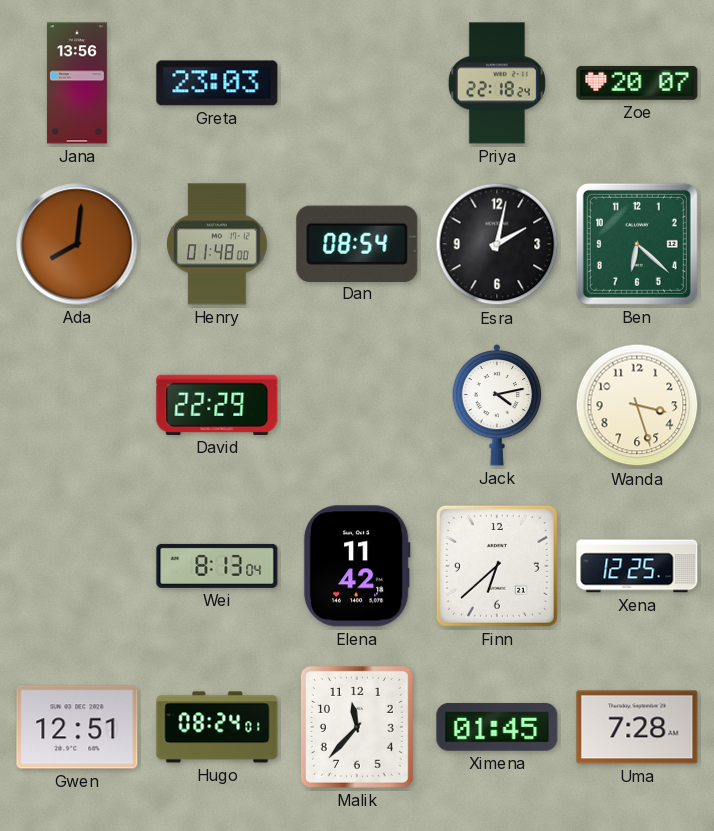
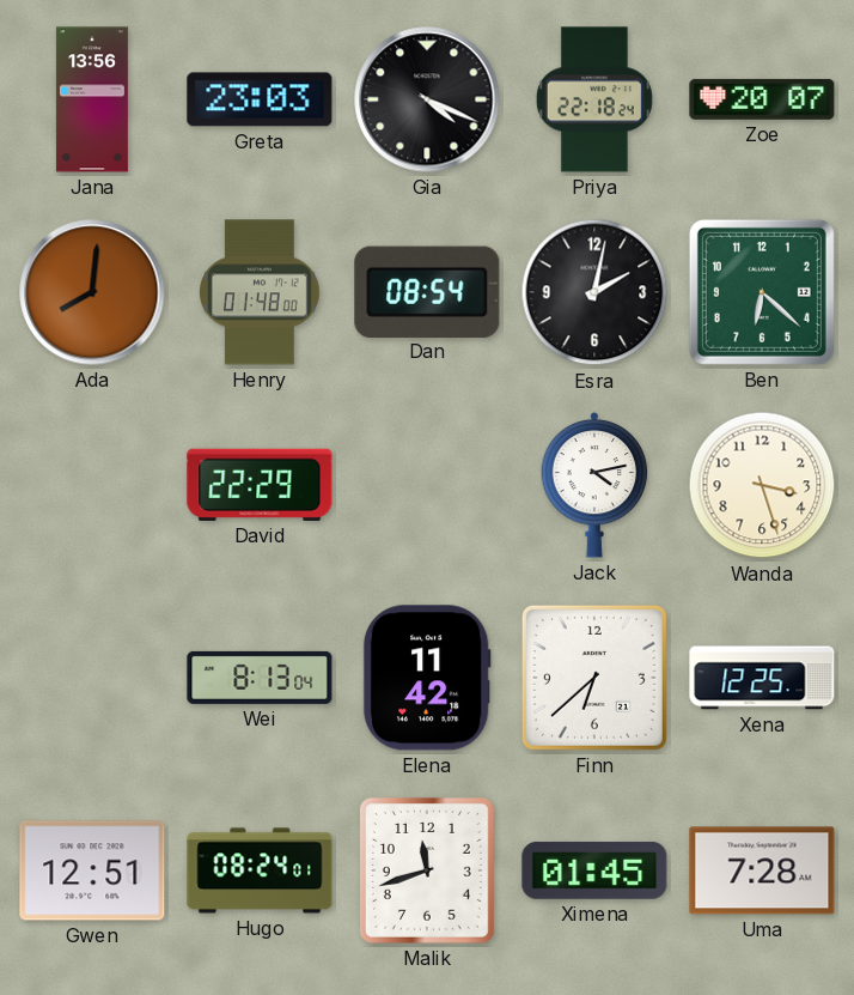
Gia: none -> 4:19
Malik: 11:37 -> 11:42
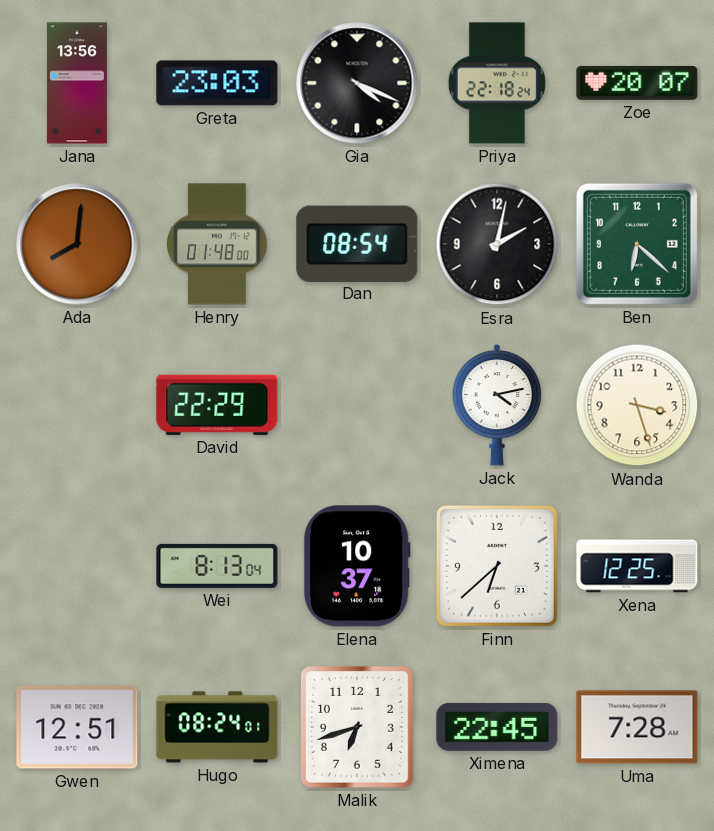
Elena: 11:42 -> 10:37
Malik: 11:42 -> 6:42
Ximena: 01:45 -> 22:45
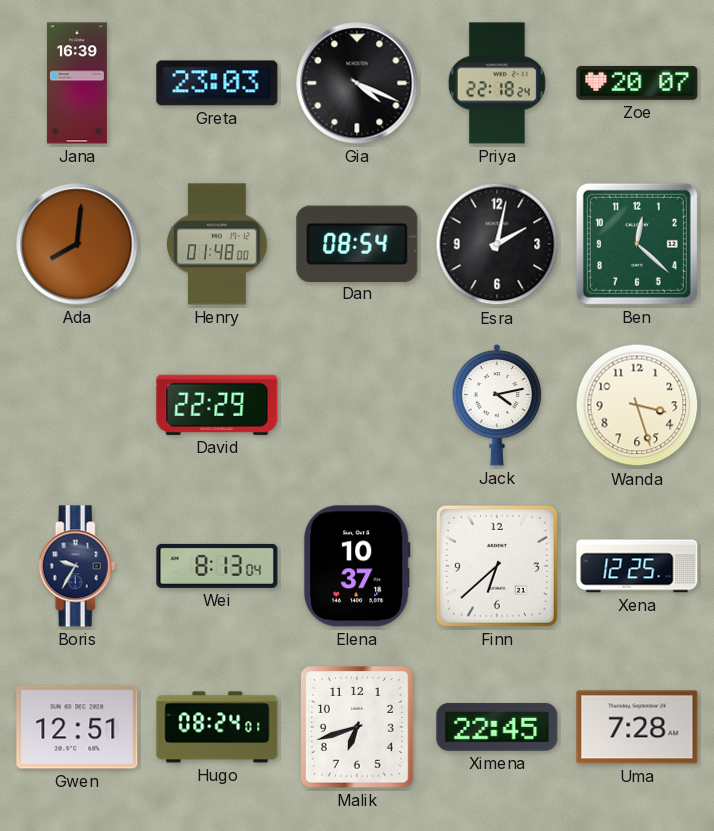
Jana: 13:56 -> 16:39
Ben: 6:22 -> 12:22
Boris: none -> 9:35
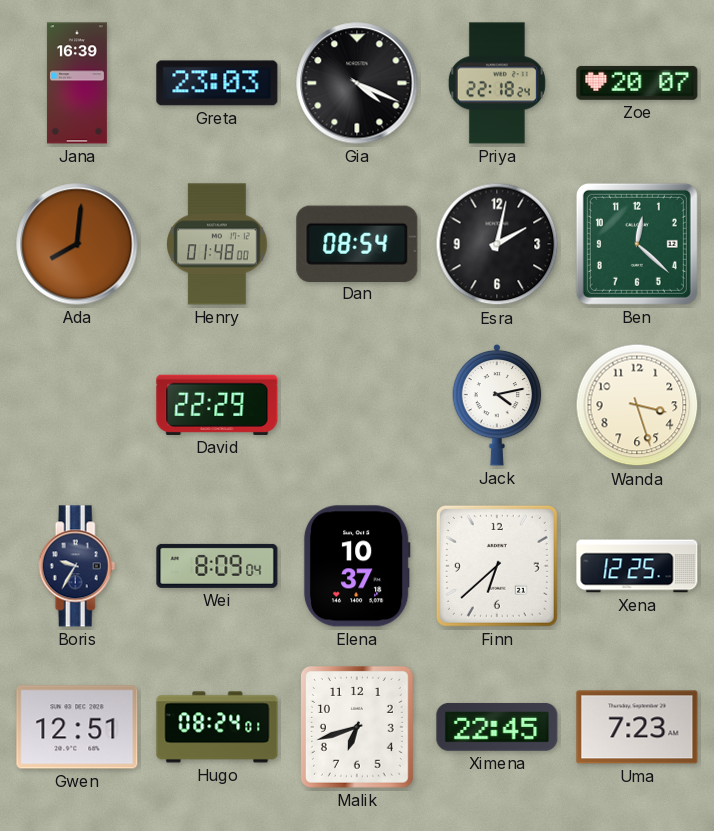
Wei: 8:13 -> 8:09
Uma: 7:28 -> 7:23
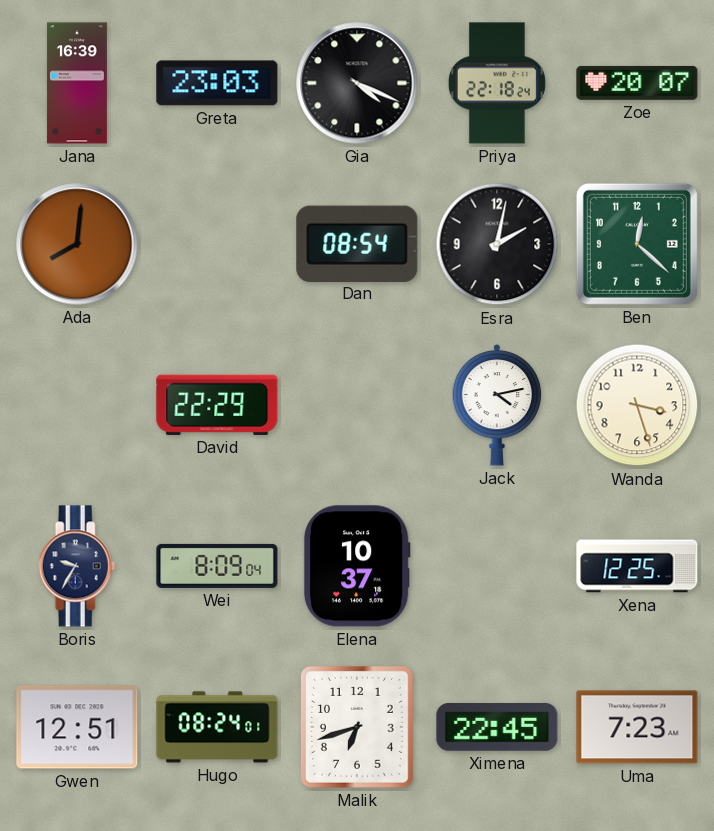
Henry: 01:48 -> none
Finn: 6:38 -> none
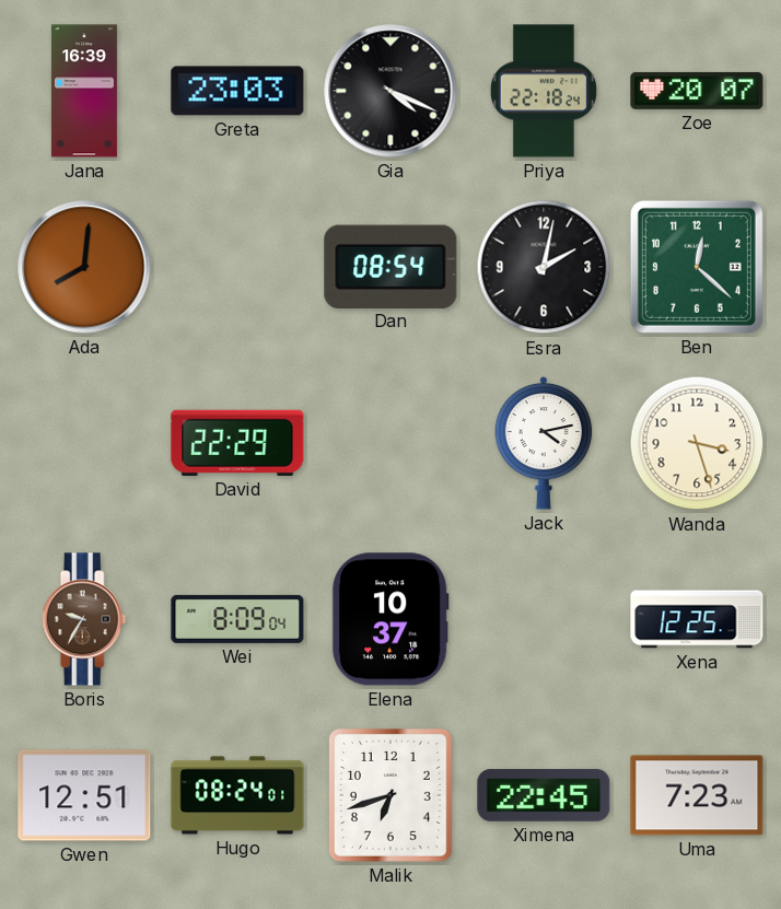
Boris dial: navy -> brown
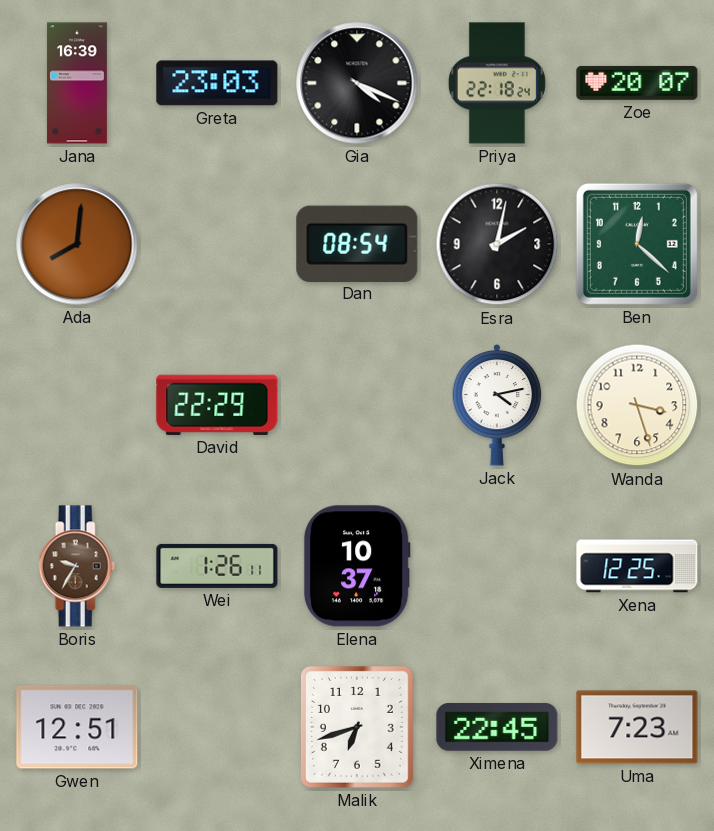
Wei: 8:09 -> 1:26
Hugo: 08:24 -> none
